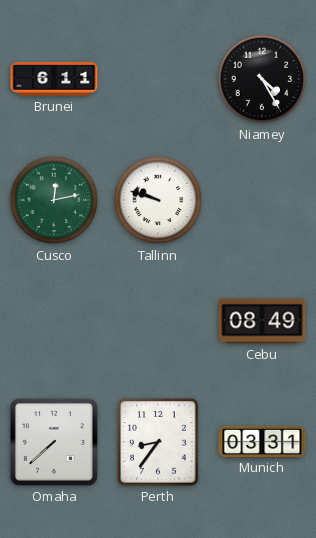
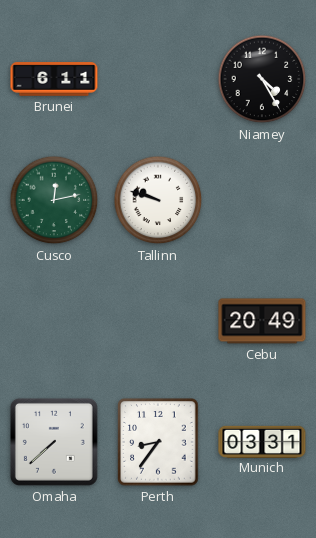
Cebu: 08:49 -> 20:49
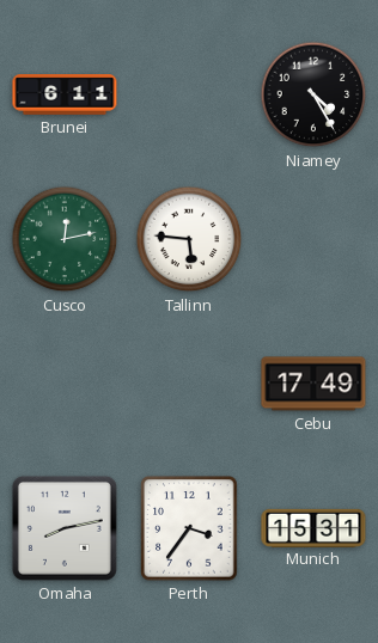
Tallinn: 9:48 -> 5:46
Cebu: 20:49 -> 17:49
Omaha: 7:38 -> 8:13
Perth: 8:36 -> 3:36
Munich: 03:31 -> 15:31
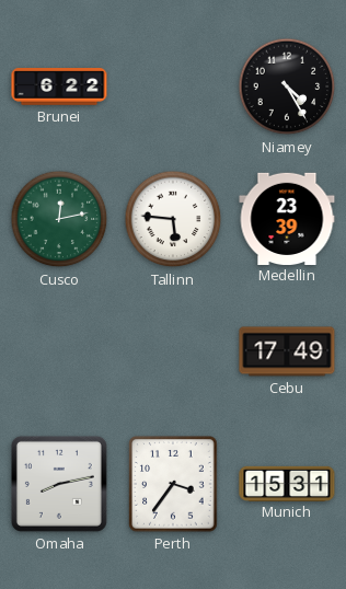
Brunei: 6:11 -> 6:22
Medellin: none -> 23:39
